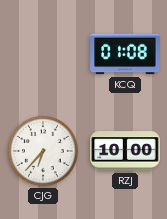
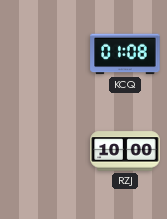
CJG: 6:37 -> none
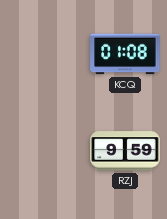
RZJ: 10:00 -> 9:59
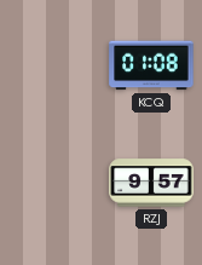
RZJ: 9:59 -> 9:57
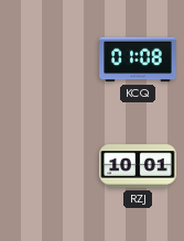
RZJ: 9:57 -> 10:01
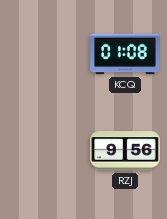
RZJ: 10:01 -> 9:56
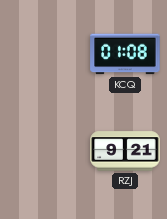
RZJ: 9:56 -> 9:21
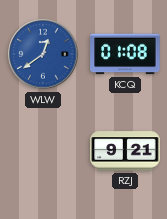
WLW: none -> 12:39
